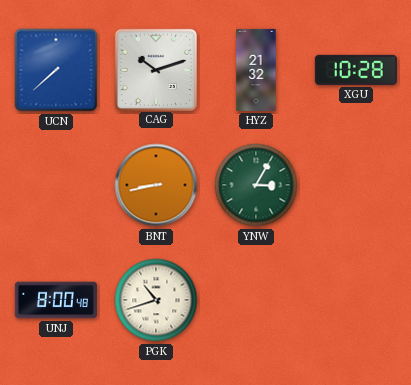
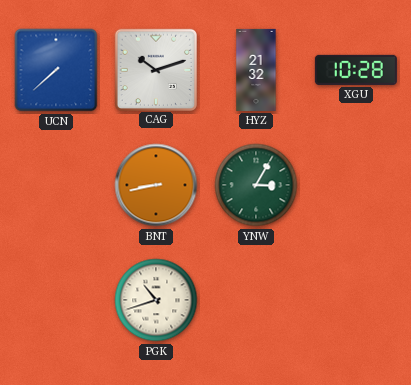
UNJ: 8:00 -> none
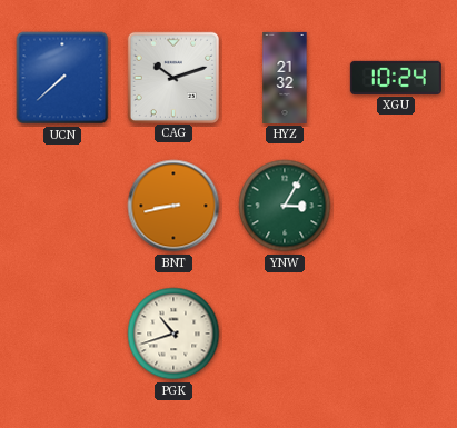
XGU: 10:28 -> 10:24
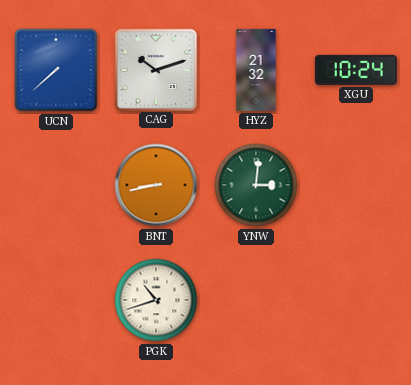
YNW: 3:05 -> 3:01
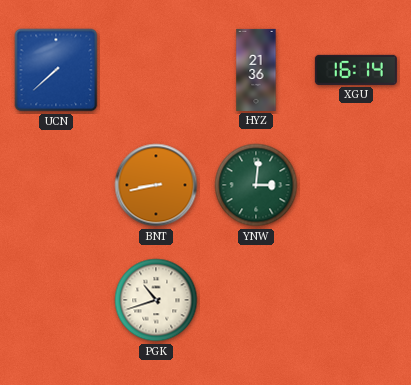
CAG: 10:12 -> none
HYZ: 21:32 -> 21:36
XGU: 10:24 -> 16:14
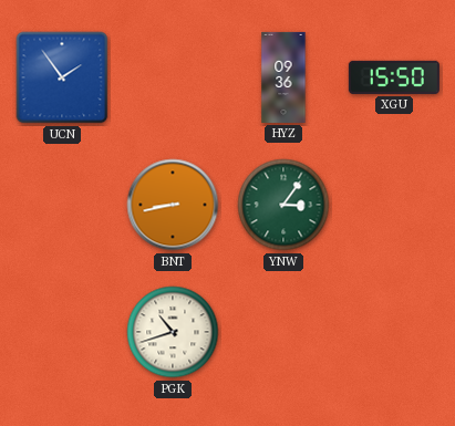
UCN: 7:38 -> 1:54
HYZ: 21:36 -> 09:36
XGU: 16:14 -> 15:50
YNW: 3:01 -> 3:06
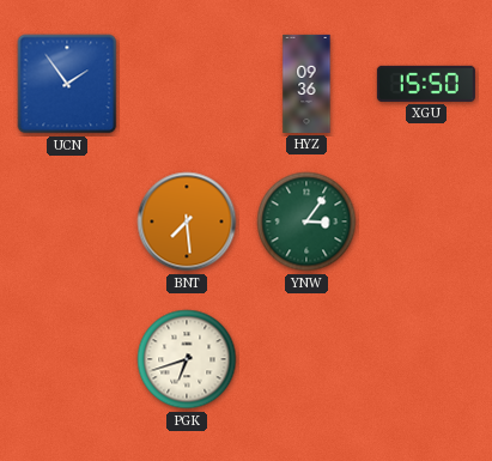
BNT: 8:43 -> 7:29
PGK: 10:42 -> 6:42
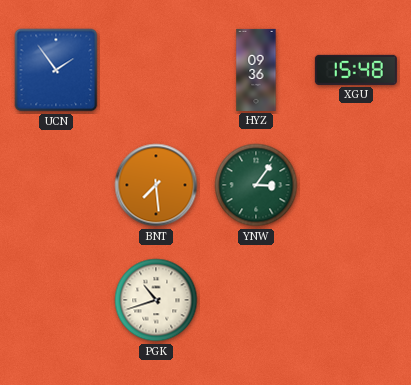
XGU: 15:50 -> 15:48
PGK: 6:42 -> 10:42
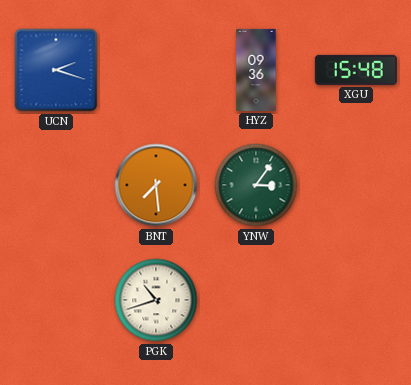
UCN: 1:54 -> 2:18
